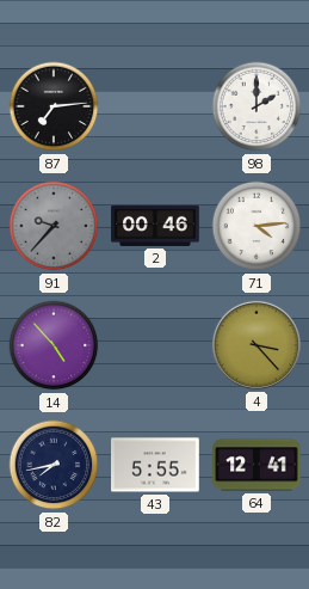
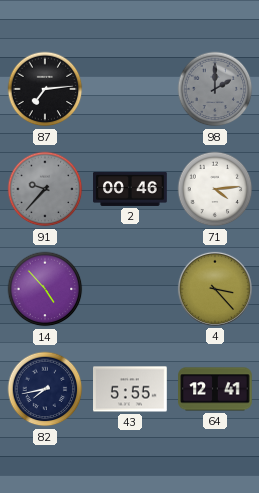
98 dial: white -> grey
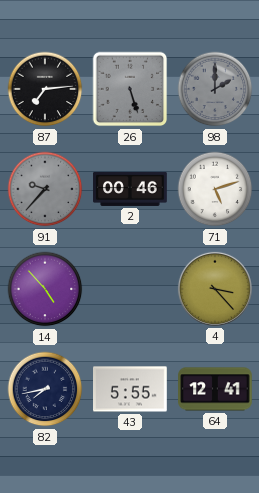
26: none -> 5:27
71: 4:14 -> 5:12
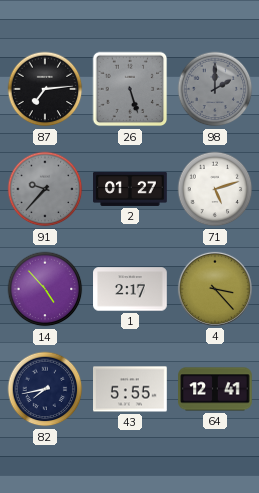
2: 00:46 -> 01:27
1: none -> 2:17
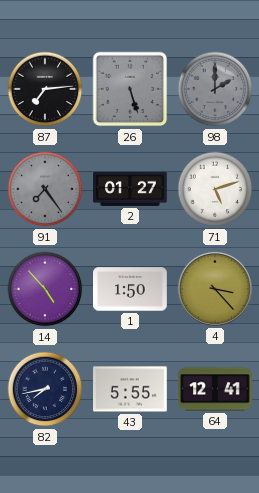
91: 9:37 -> 7:24
1: 2:17 -> 1:50
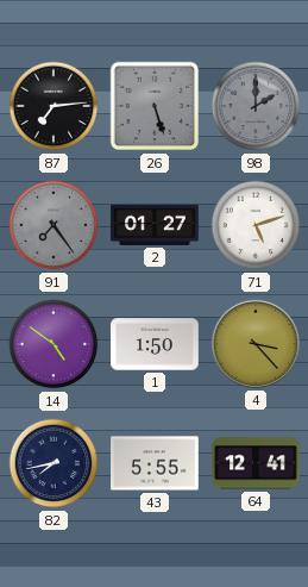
14: 4:53 -> 4:51
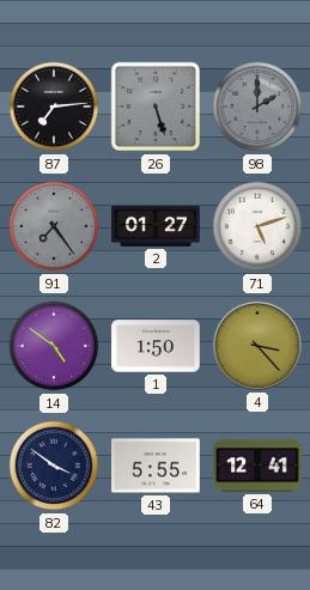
82: 7:43 -> 3:51
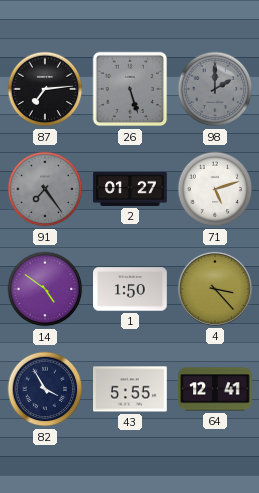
82: 3:51 -> 3:55
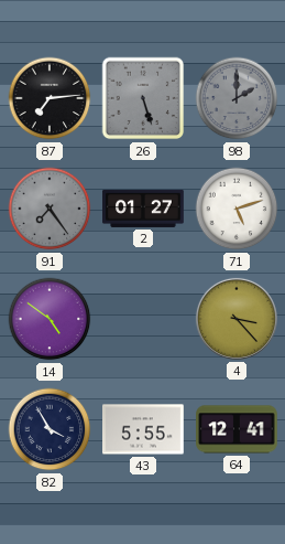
1: 1:50 -> none
